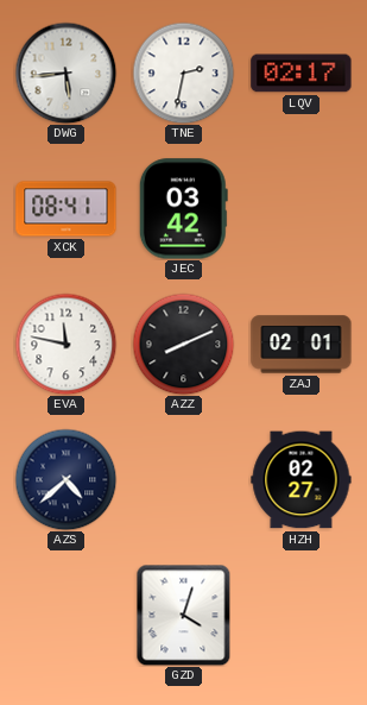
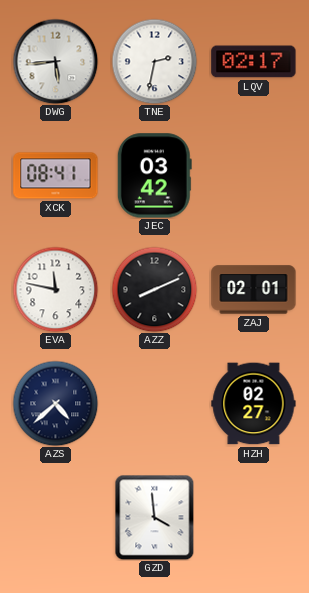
GZD: 4:03 -> 3:59
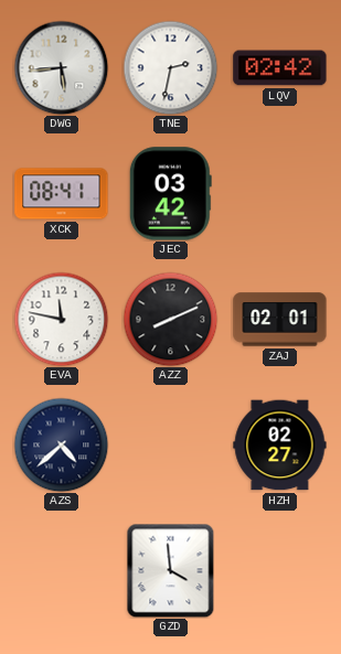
LQV: 02:17 -> 02:42
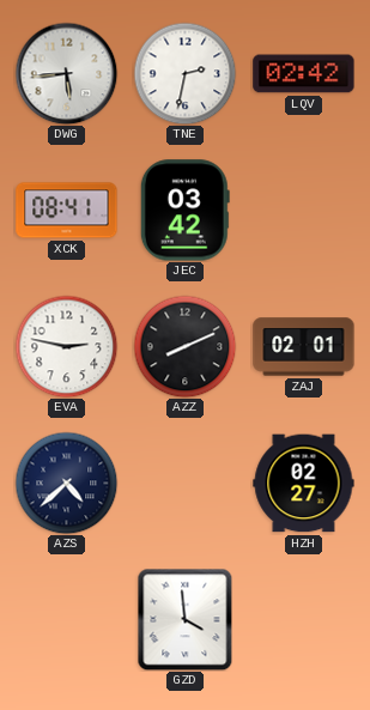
EVA: 11:47 -> 2:47
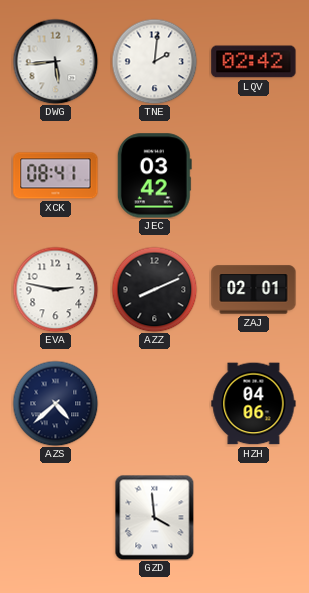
TNE: 2:32 -> 2:01
HZH: 02:27 -> 04:06
